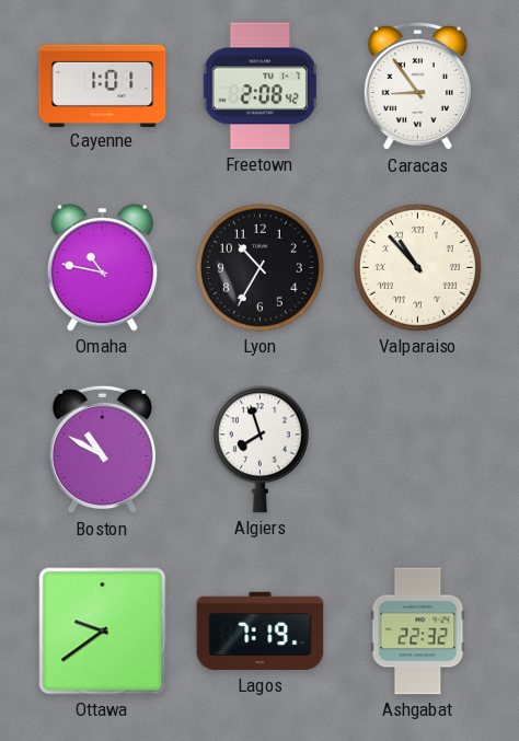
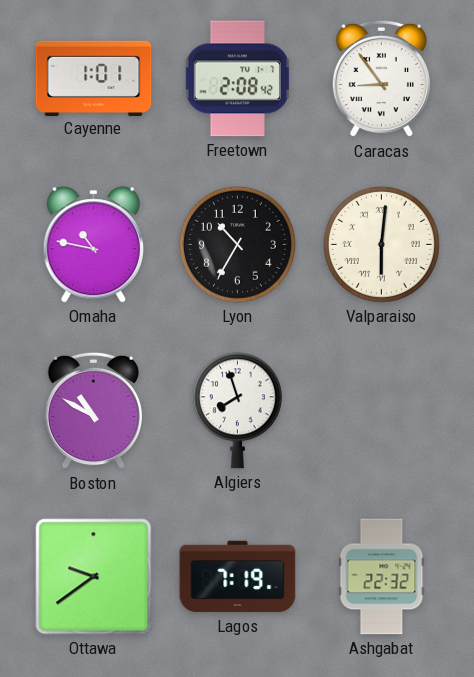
Valparaiso: 10:53 -> 6:01
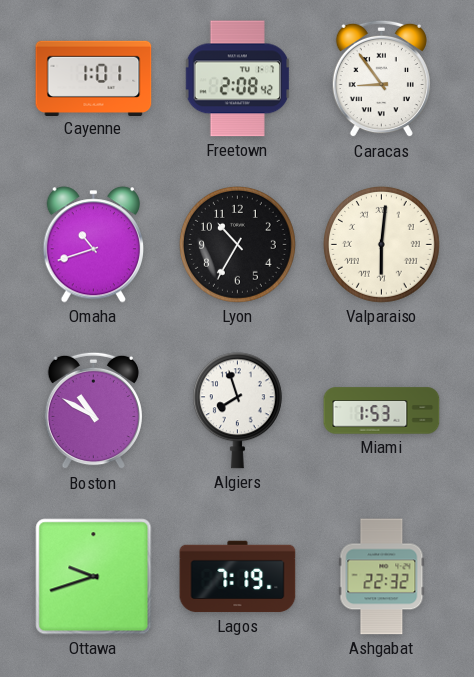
Omaha: 10:47 -> 10:42
Miami: none -> 1:53
Ottawa: 9:39 -> 9:42
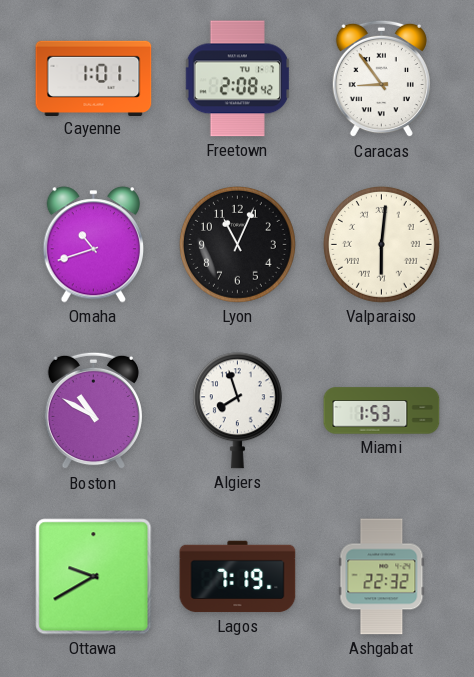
Lyon: 10:35 -> 11:04
Ottawa: 9:42 -> 9:40
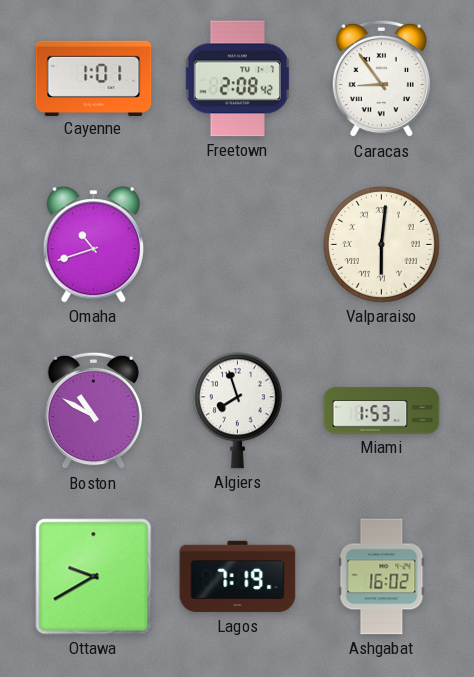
Lyon: 11:04 -> none
Ashgabat: 22:32 -> 16:02
